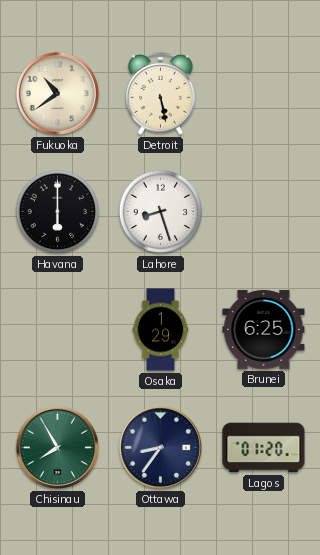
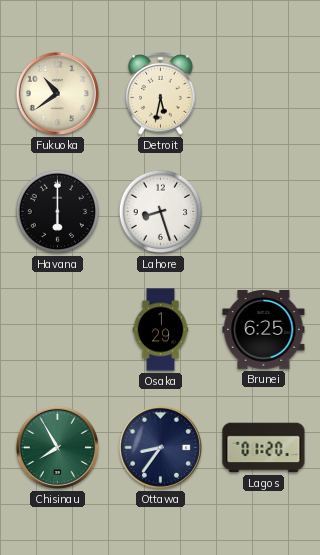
Detroit: 5:28 -> 5:32
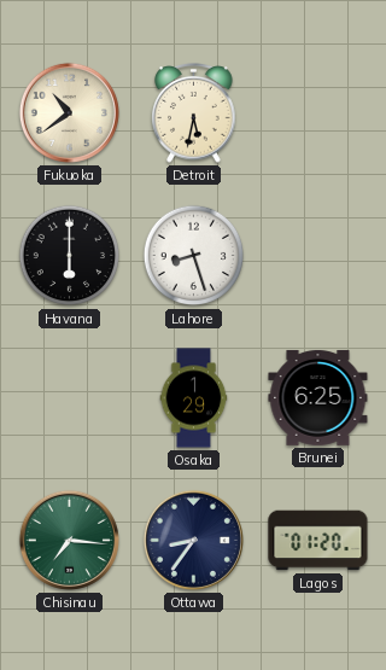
Chisinau: 7:55 -> 7:16
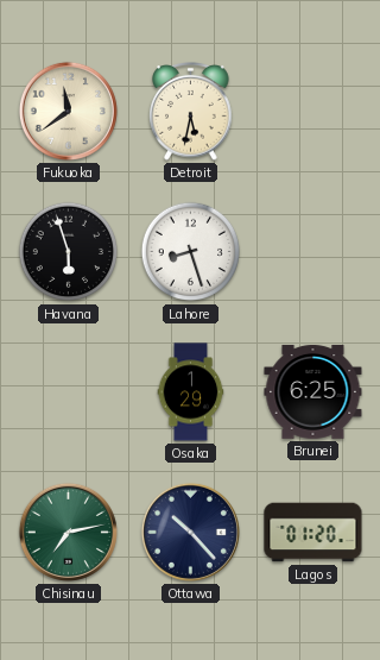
Fukuoka: 10:39 -> 11:39
Havana: 6:00 -> 5:57
Chisinau: 7:16 -> 7:13
Ottawa: 8:36 -> 10:23
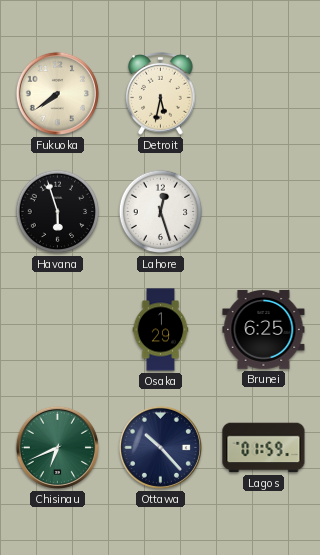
Fukuoka: 11:39 -> 7:39
Lahore: 8:27 -> 12:27
Chisinau: 7:13 -> 6:41
Lagos: 01:20 -> 01:59
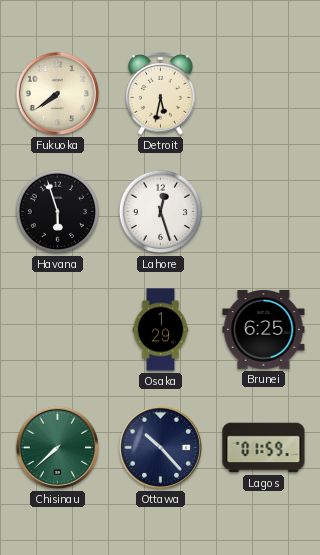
Chisinau: 6:41 -> 7:38
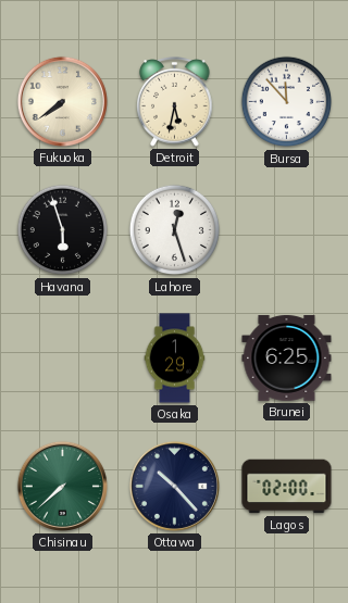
Bursa: none -> 11:53
Lagos: 01:59 -> 02:00
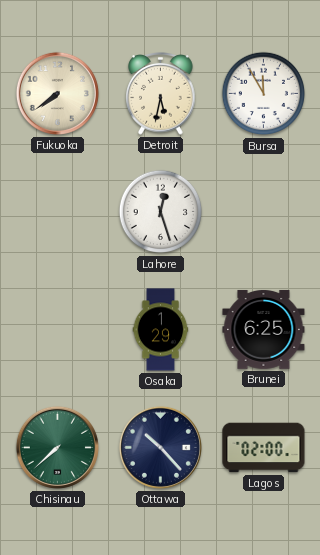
Bursa: 11:53 -> 11:55
Havana: 5:57 -> none
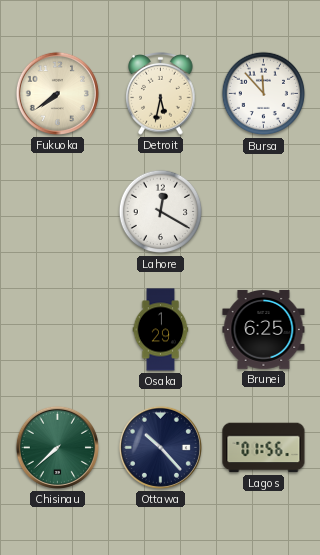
Bursa: 11:55 -> 11:53
Lahore: 12:27 -> 12:20
Lagos: 02:00 -> 01:56
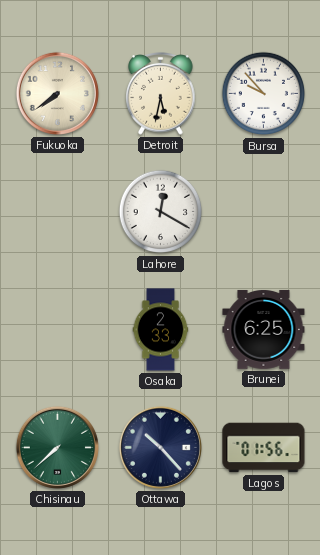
Bursa: 11:53 -> 9:53
Osaka: 1:29 -> 2:33
